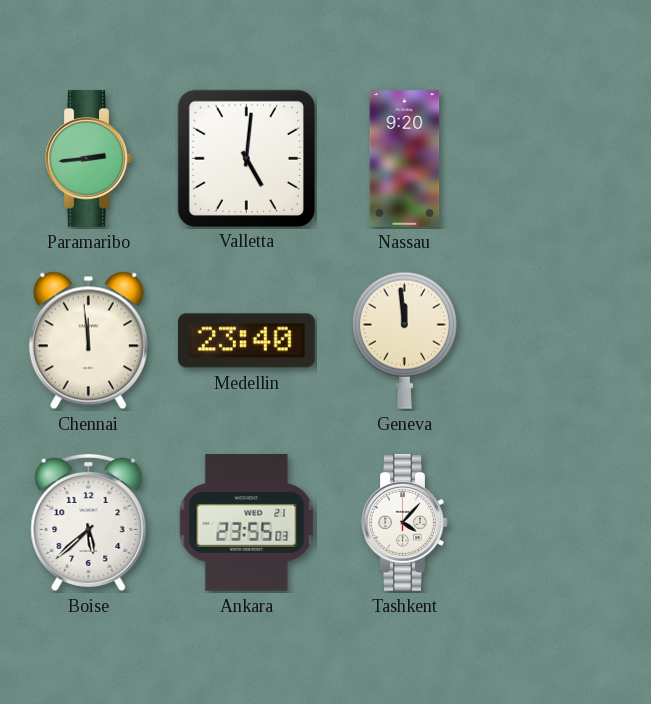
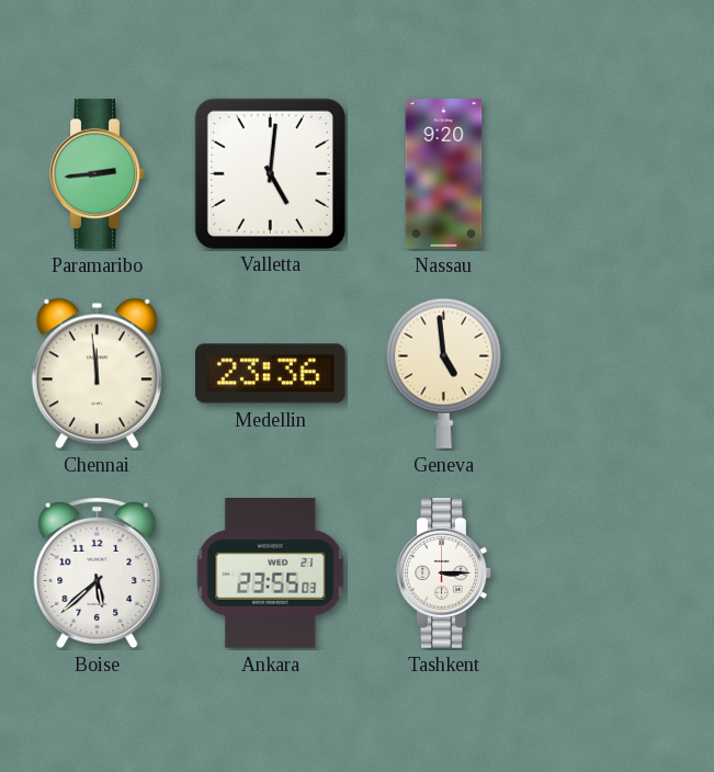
Medellin: 23:40 -> 23:36
Geneva: 11:59 -> 4:59
Tashkent: 4:07 -> 3:15
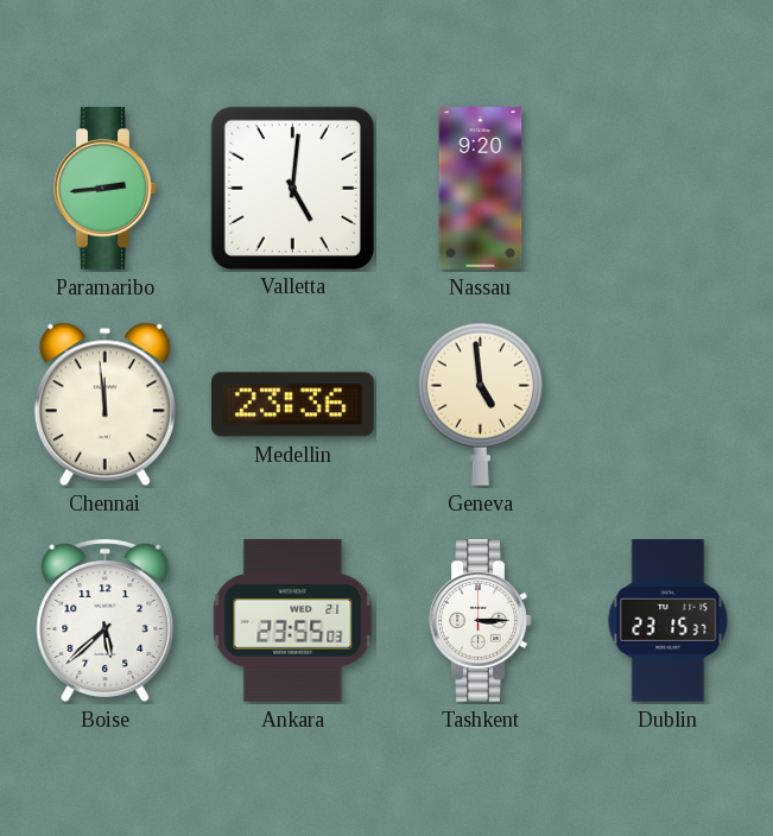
Dublin: none -> 23:15
